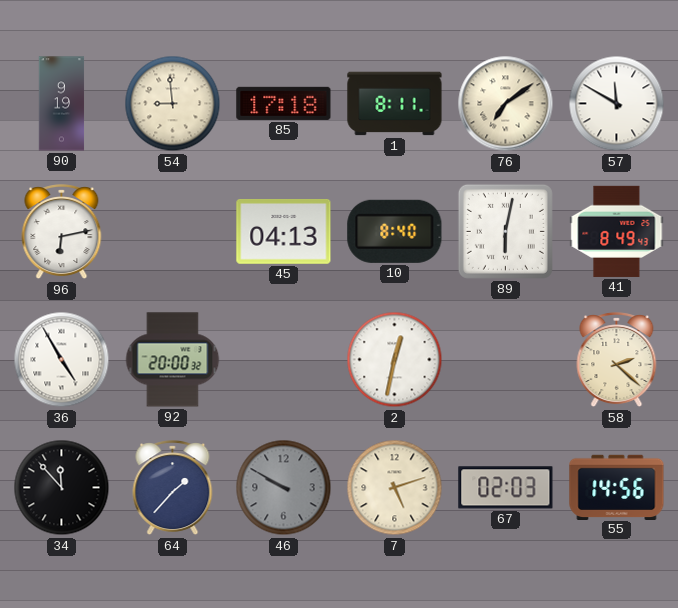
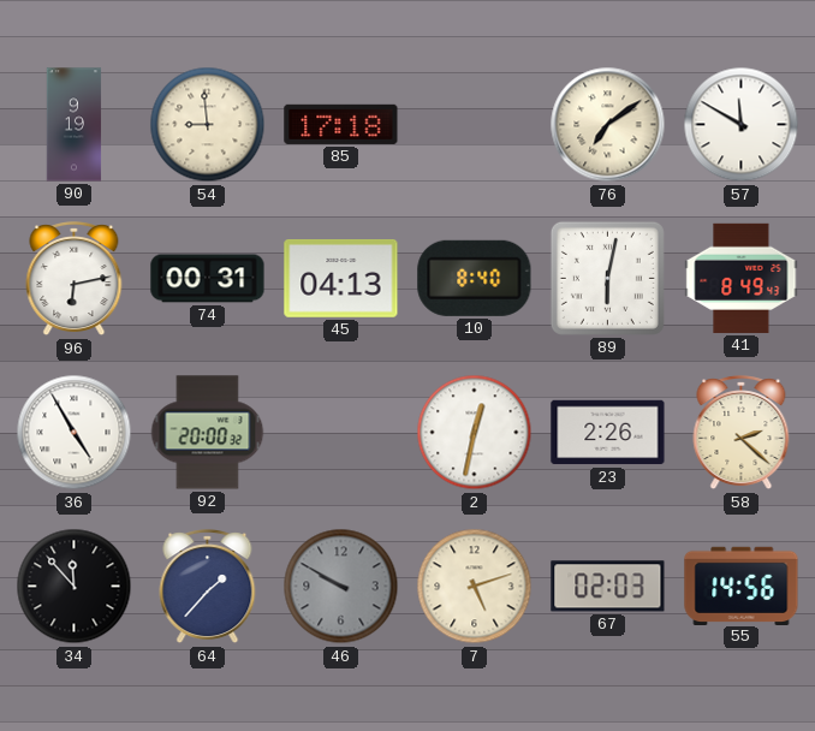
1: 8:11 -> none
74: none -> 00:31
23: none -> 2:26
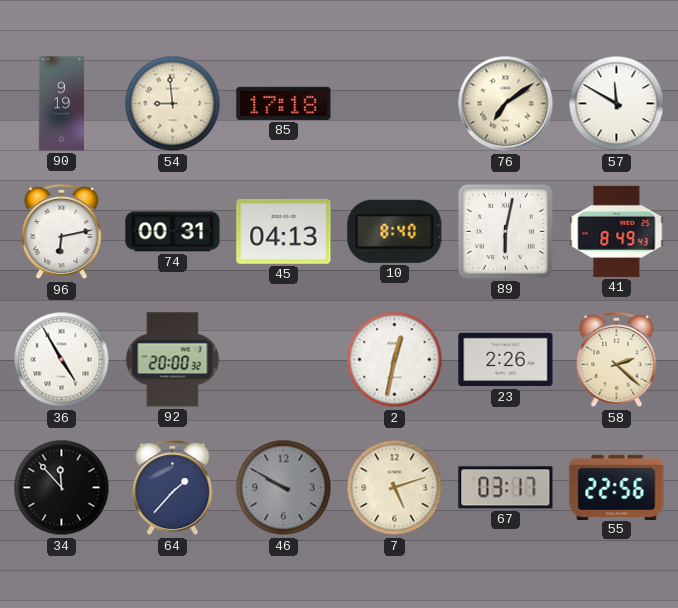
67: 02:03 -> 03:17
55: 14:56 -> 22:56
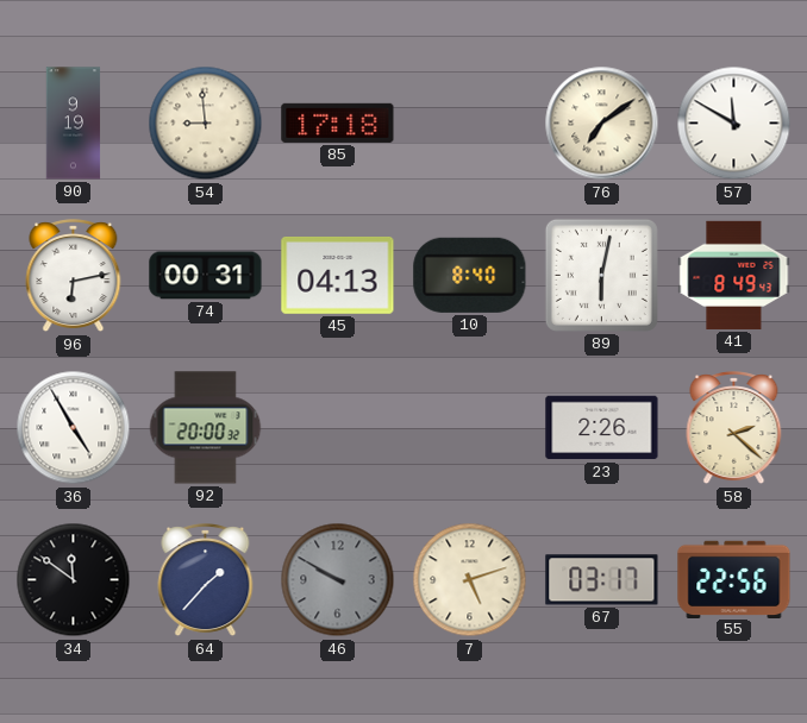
2: 12:32 -> none
34: 11:53 -> 11:51
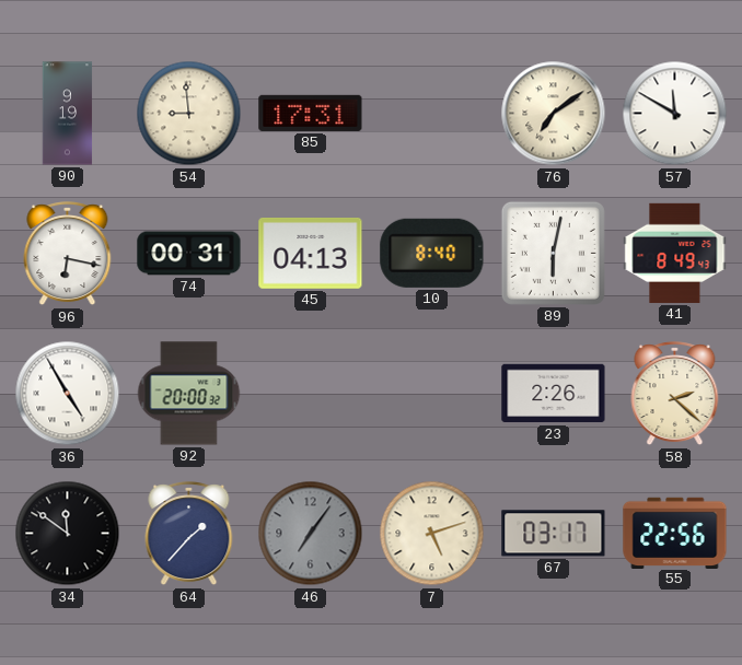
85: 17:18 -> 17:31
96: 6:13 -> 6:17
46: 9:50 -> 7:06
